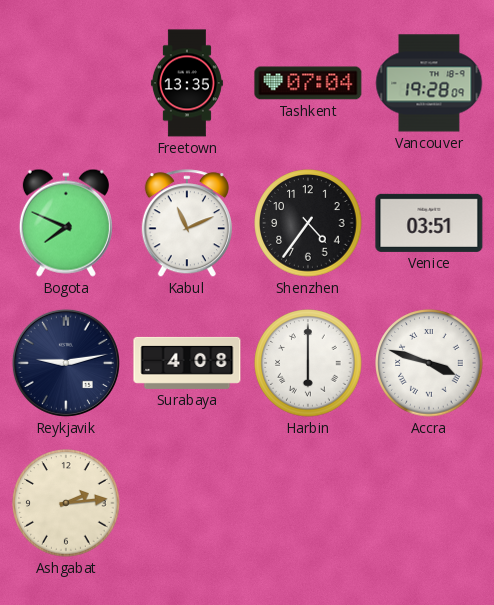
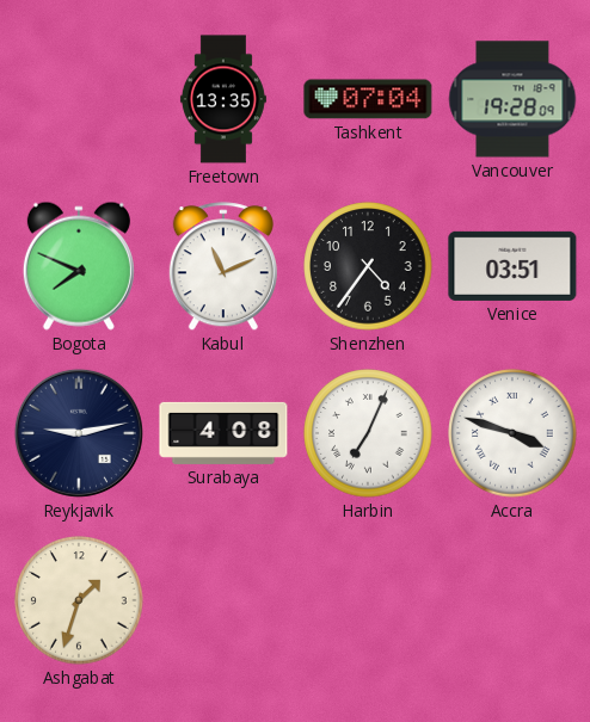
Harbin: 6:00 -> 7:04
Ashgabat: 2:14 -> 1:33
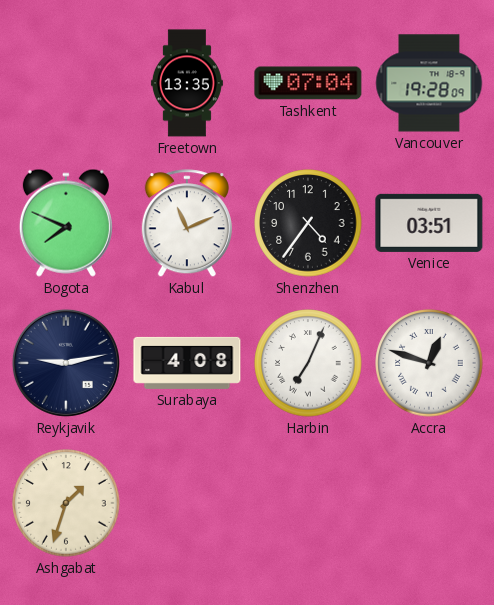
Accra: 3:48 -> 12:48
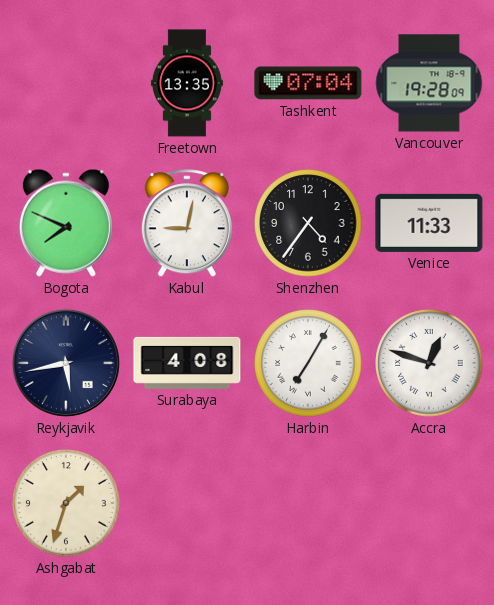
Kabul: 11:11 -> 9:02
Venice: 03:51 -> 11:33
Reykjavik: 9:13 -> 5:43
Harbin: 7:04 -> 7:05
